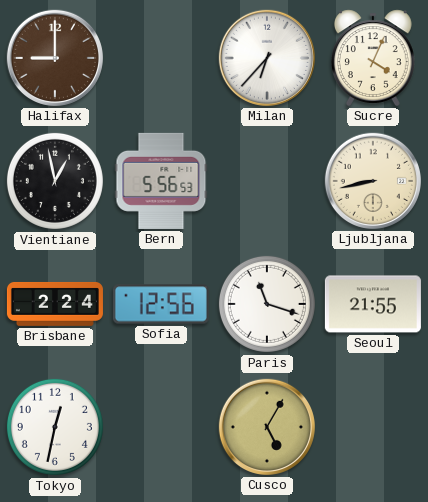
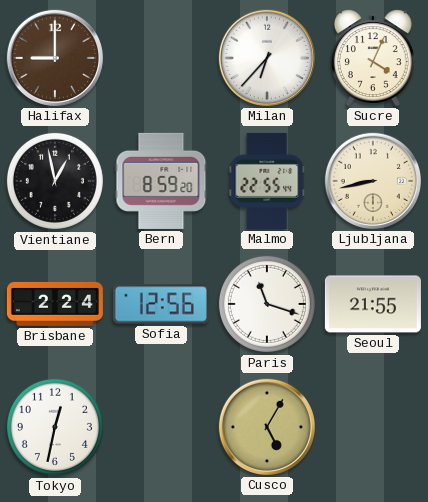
Bern: 5:56 -> 8:59
Malmo: none -> 22:55
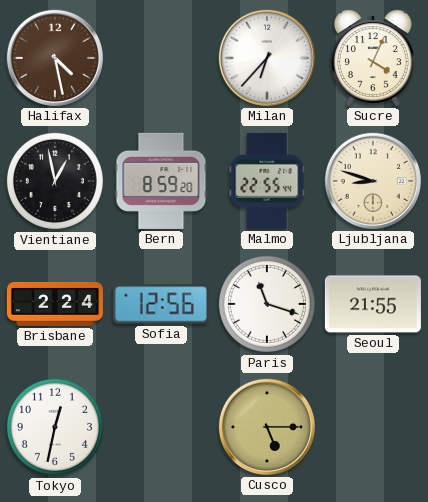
Halifax: 9:00 -> 4:28
Ljubljana: 8:43 -> 8:48
Cusco: 5:05 -> 5:15
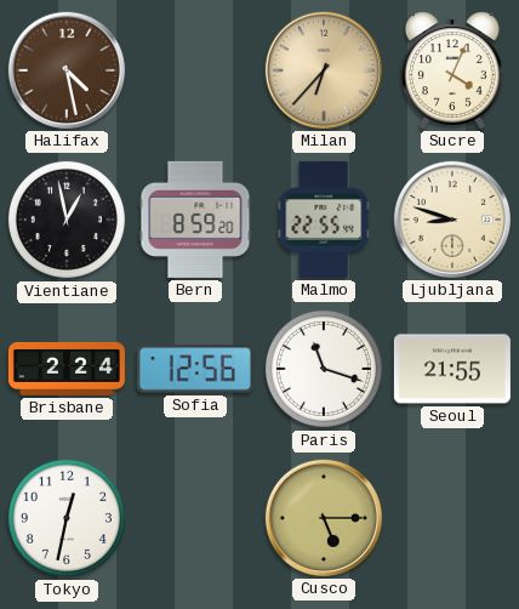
Milan dial: white -> champagne
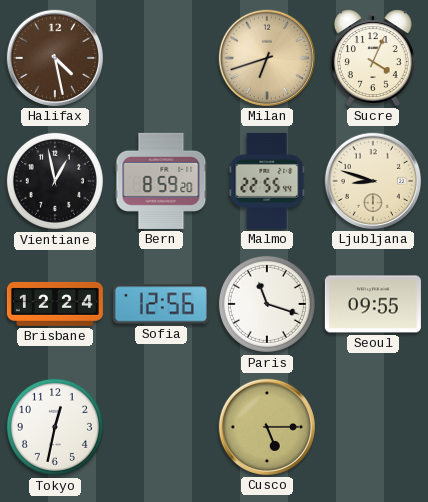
Milan: 6:37 -> 6:42
Brisbane: 2:24 -> 12:24
Seoul: 21:55 -> 09:55
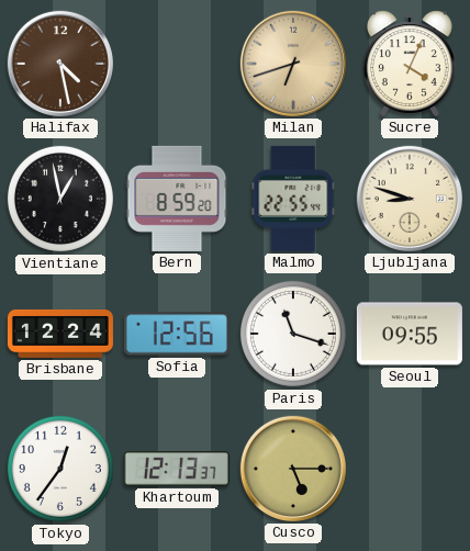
Tokyo: 12:32 -> 12:36
Khartoum: none -> 12:13
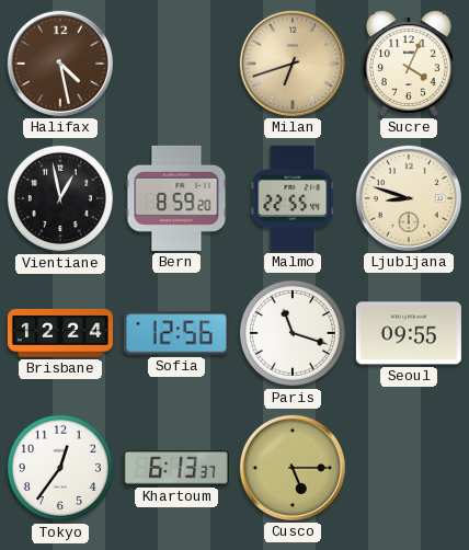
Khartoum: 12:13 -> 6:13
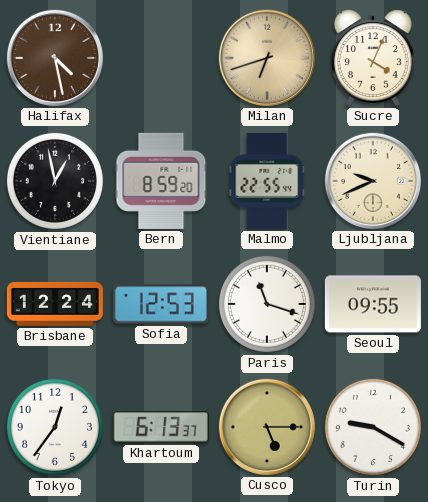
Ljubljana: 8:48 -> 9:41
Sofia: 12:56 -> 12:53
Turin: none -> 9:20
